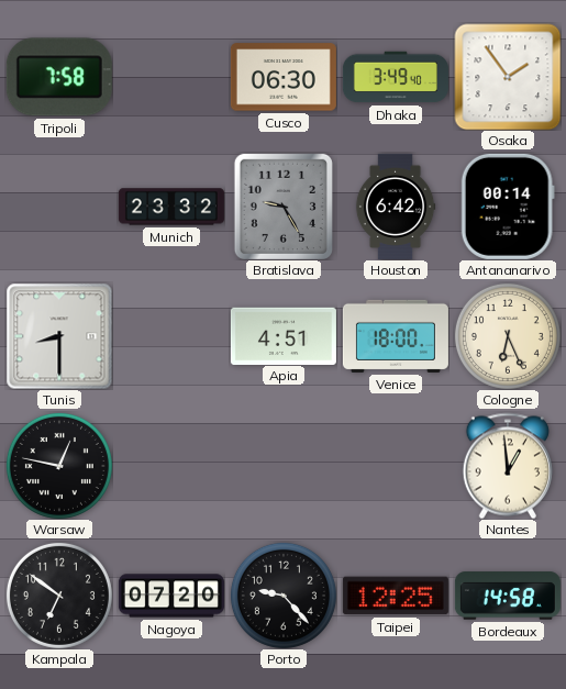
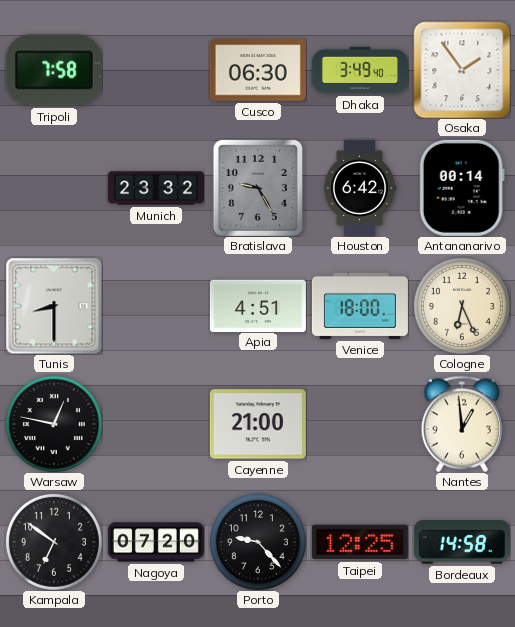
Cayenne: none -> 21:00
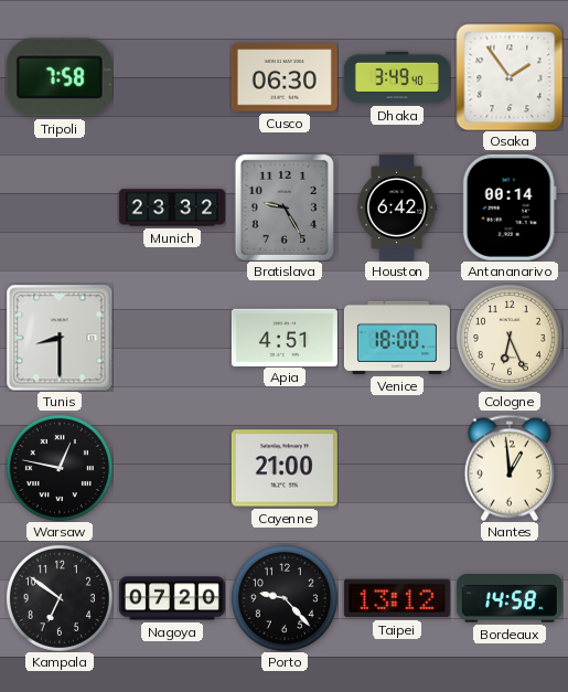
Taipei: 12:25 -> 13:12
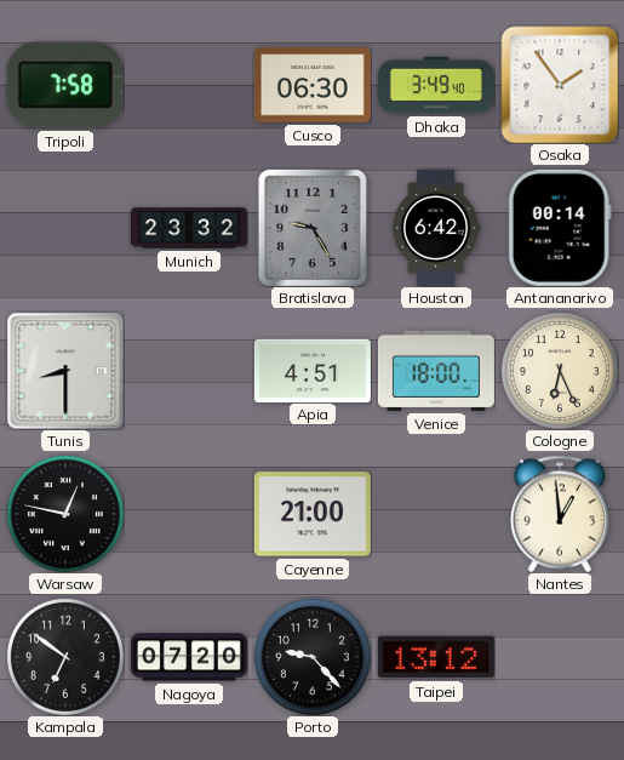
Bordeaux: 14:58 -> none
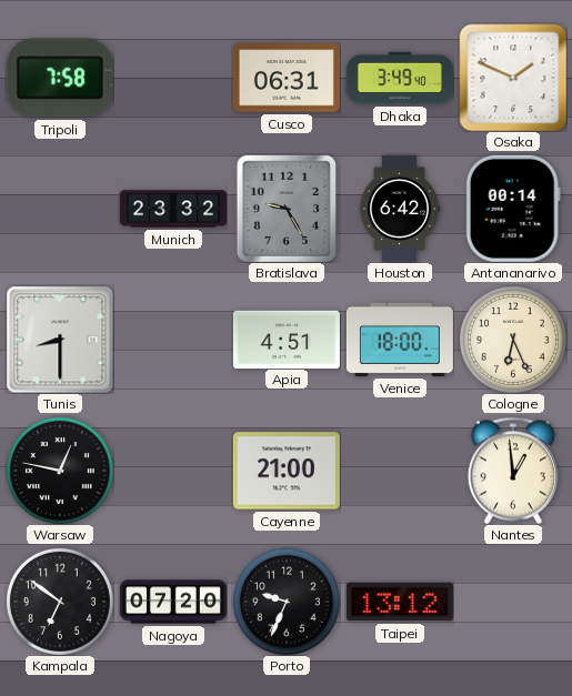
Cusco: 06:30 -> 06:31
Osaka: 1:54 -> 1:49
Porto: 9:23 -> 9:34
